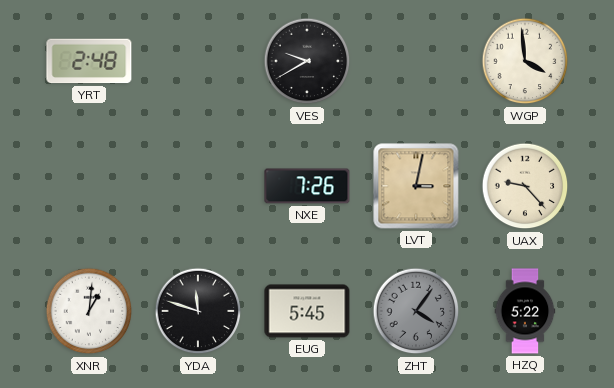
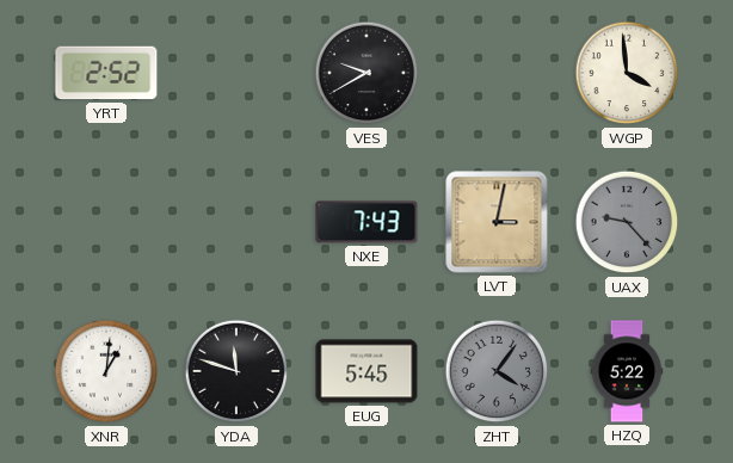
YRT: 2:48 -> 2:52
NXE: 7:26 -> 7:43
UAX dial: cream -> grey
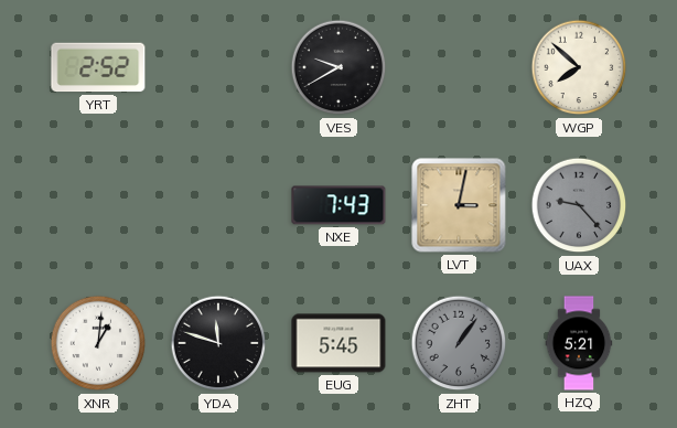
WGP: 3:59 -> 7:52
ZHT: 4:06 -> 1:06
HZQ: 5:22 -> 5:21
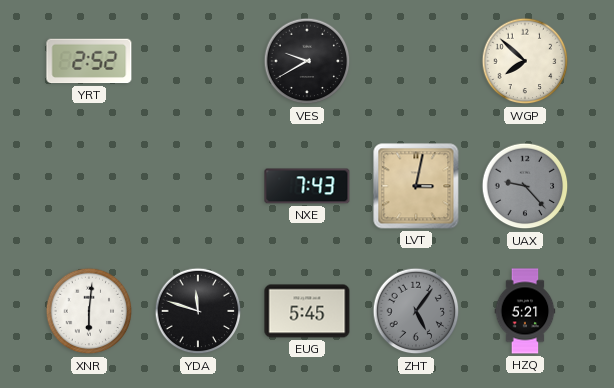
XNR: 1:01 -> 6:01
ZHT: 1:06 -> 5:06
